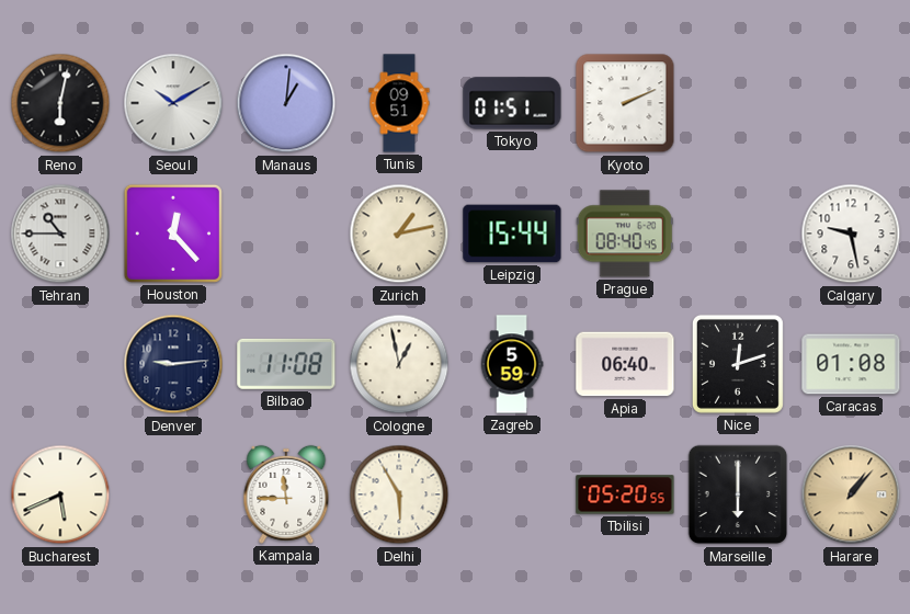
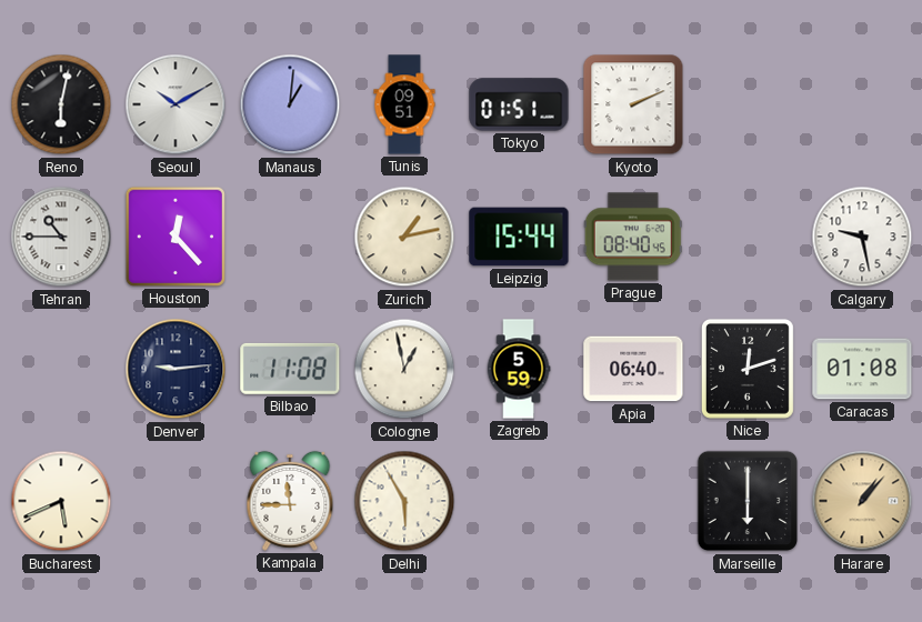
Tbilisi: 05:20 -> none
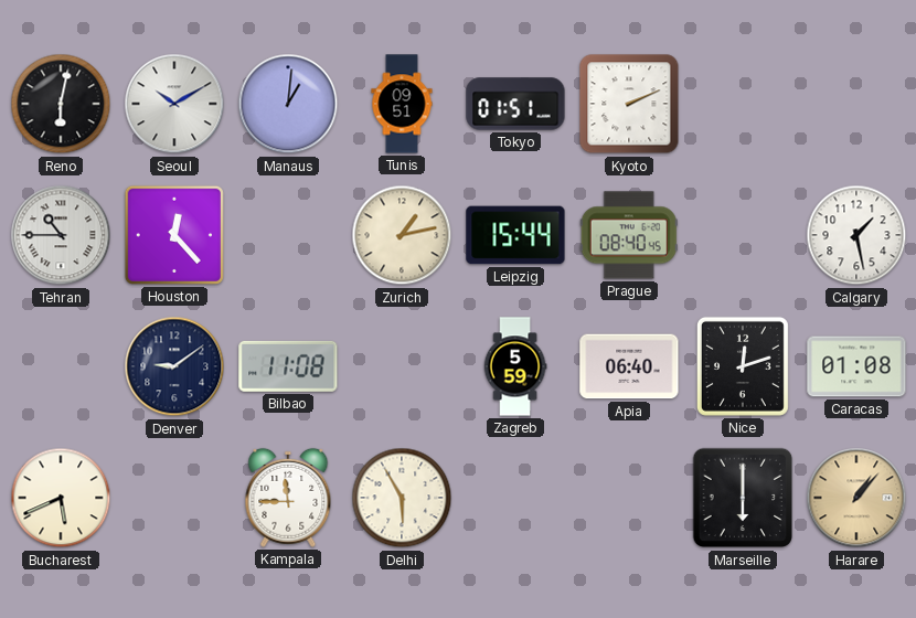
Calgary: 9:28 -> 1:28
Denver: 9:14 -> 9:09
Cologne: 12:58 -> none
